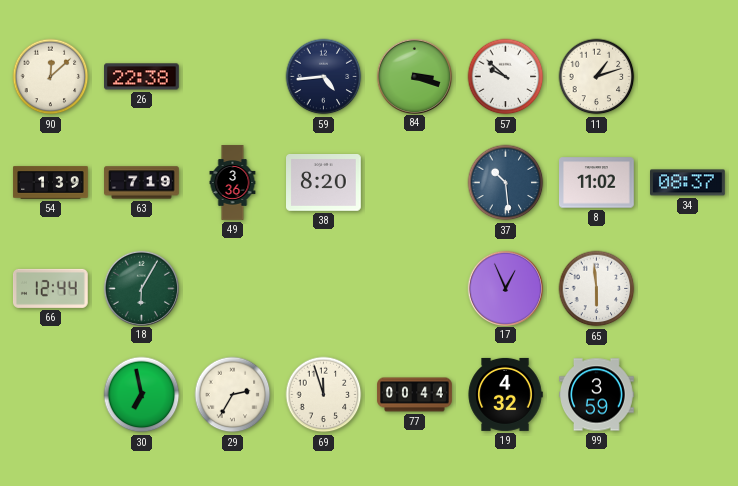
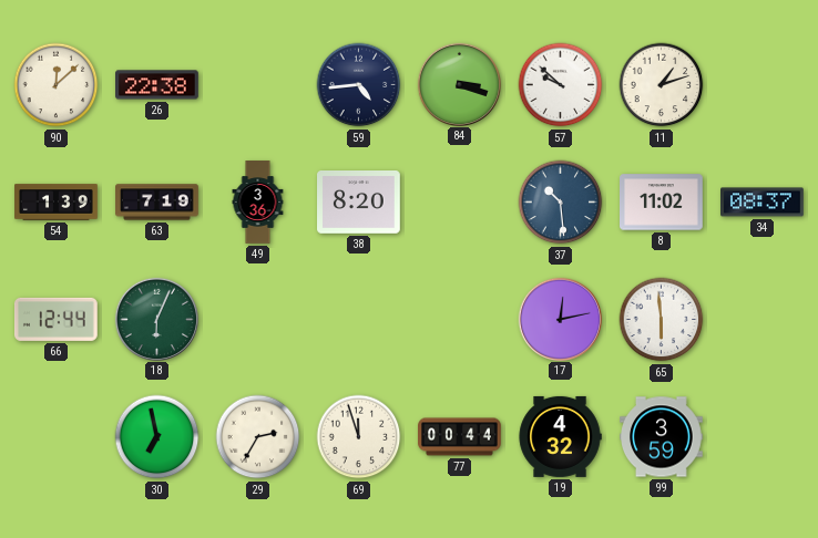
18: 6:05 -> 6:04
17: 12:56 -> 12:13
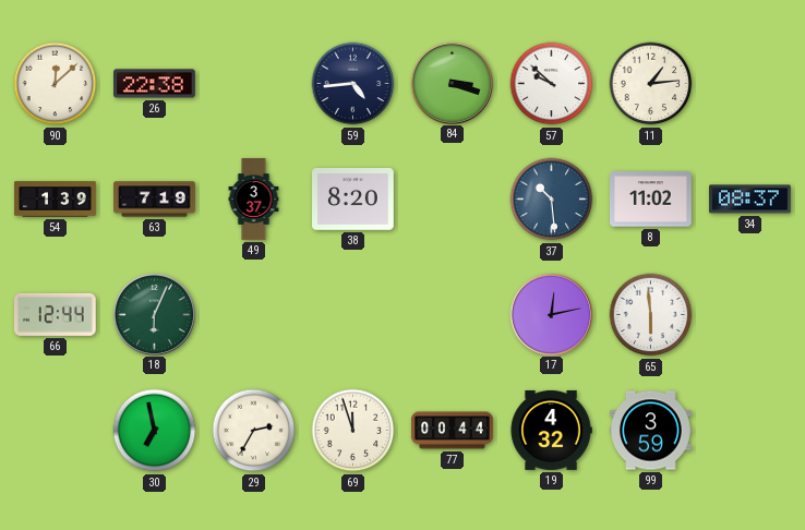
11: 1:12 -> 1:14
49: 3:36 -> 3:37
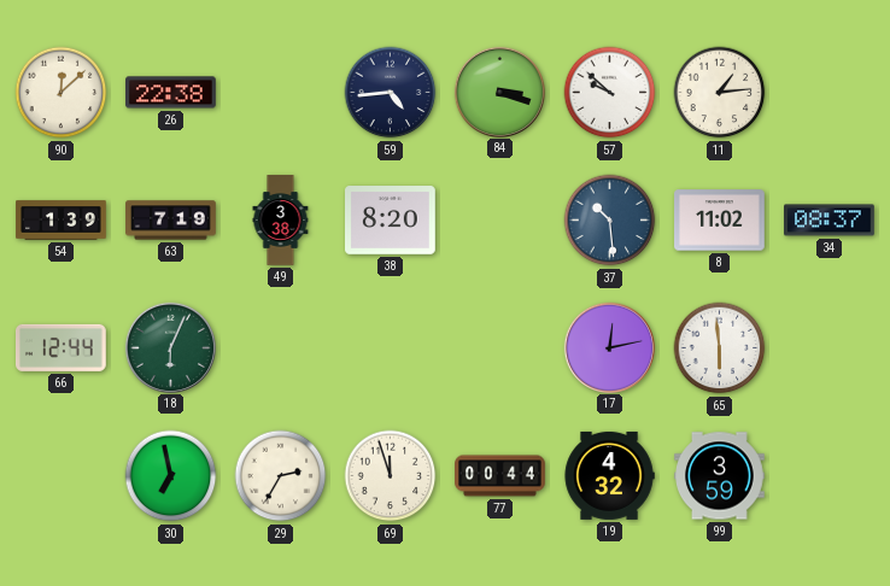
49: 3:37 -> 3:38
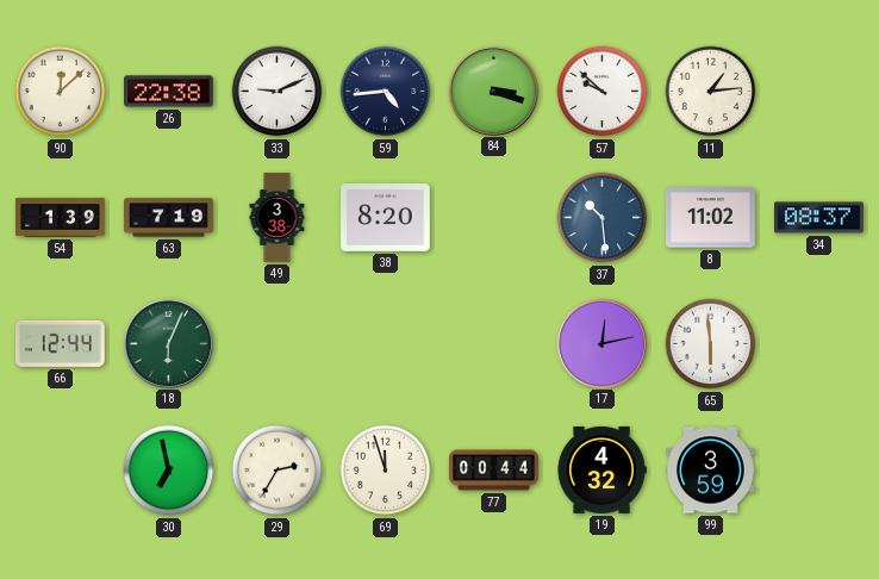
33: none -> 9:11
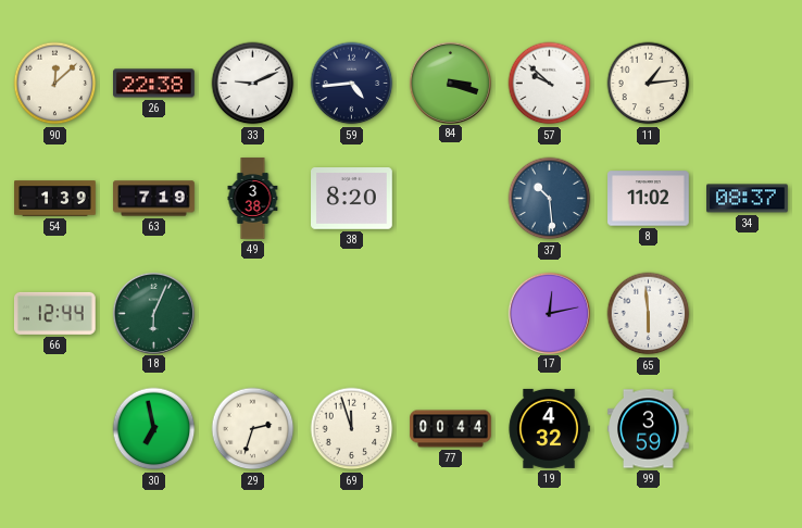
29: 2:35 -> 2:33
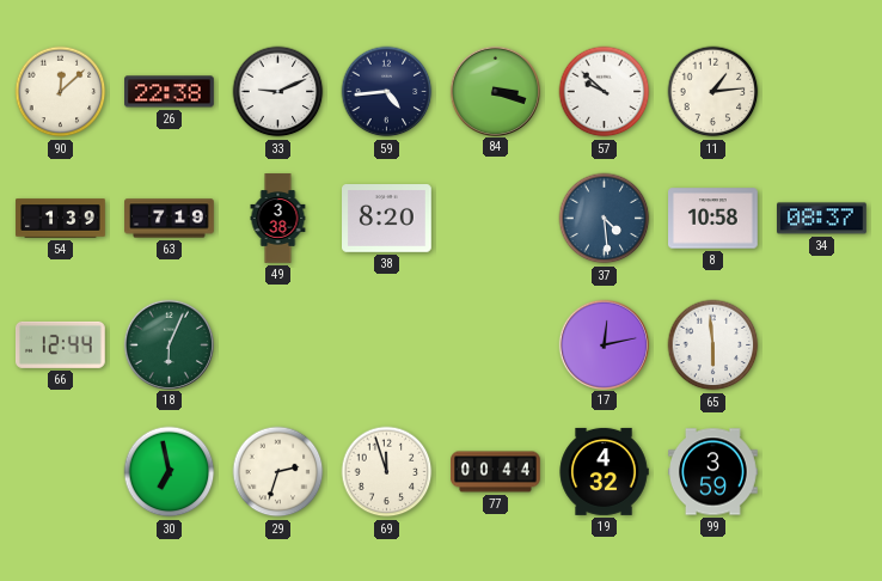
37: 10:29 -> 4:29
8: 11:02 -> 10:58
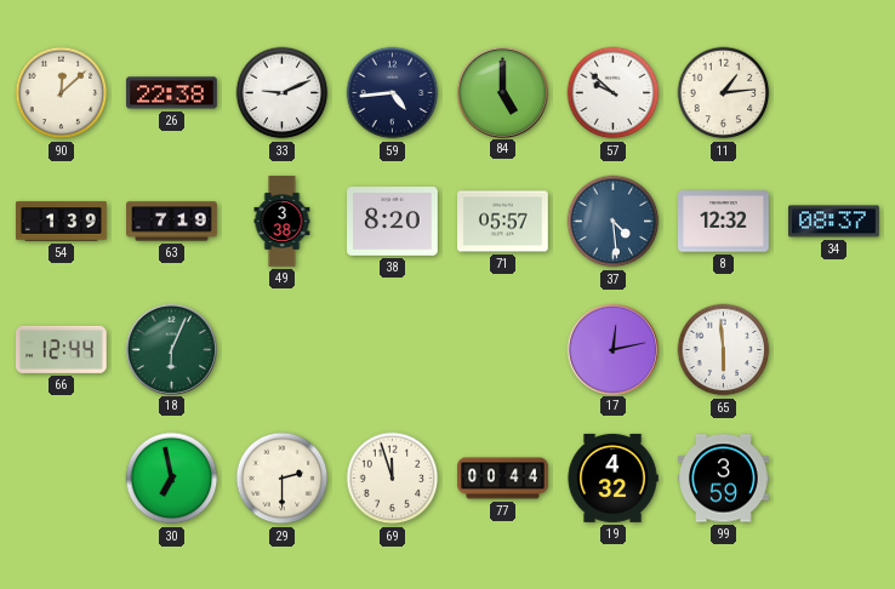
84: 3:18 -> 5:00
71: none -> 05:57
8: 10:58 -> 12:32
29: 2:33 -> 2:30
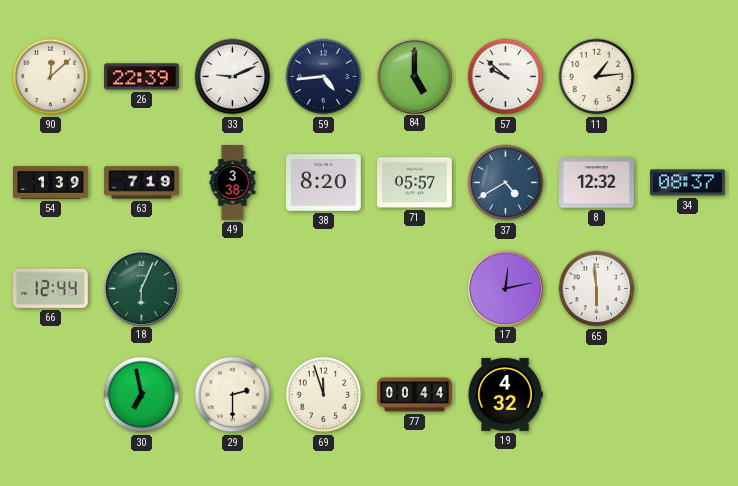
26: 22:38 -> 22:39
37: 4:29 -> 4:40
99: 3:59 -> none
